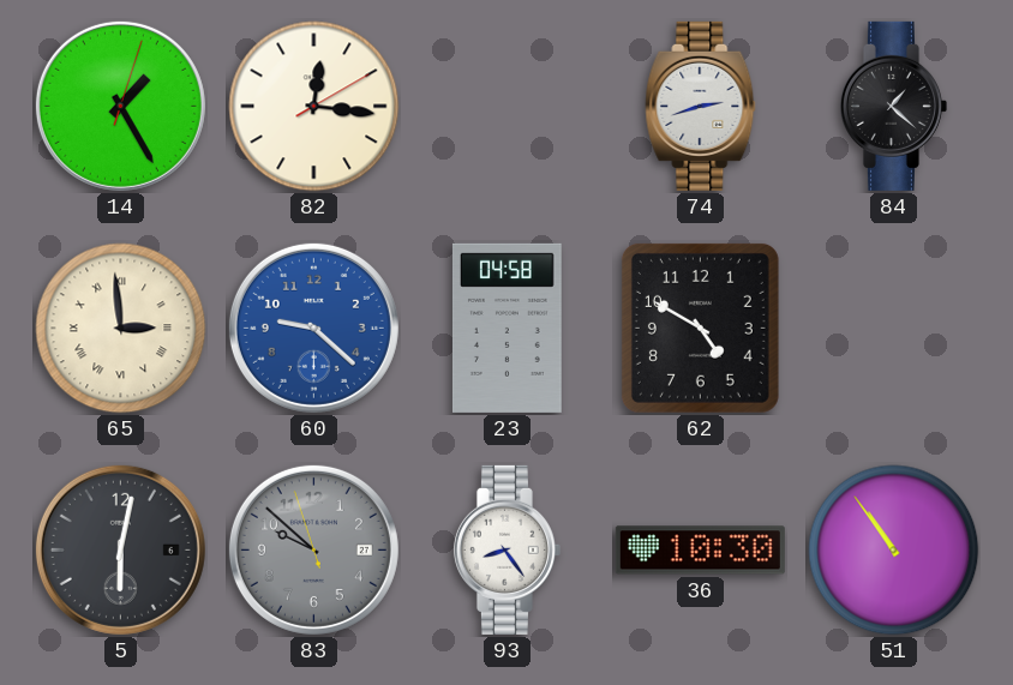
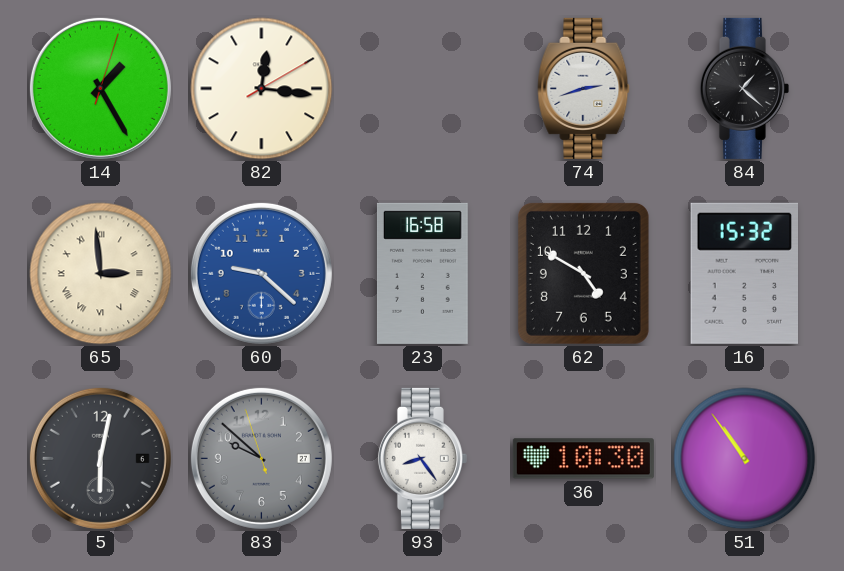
23: 04:58 -> 16:58
16: none -> 15:32
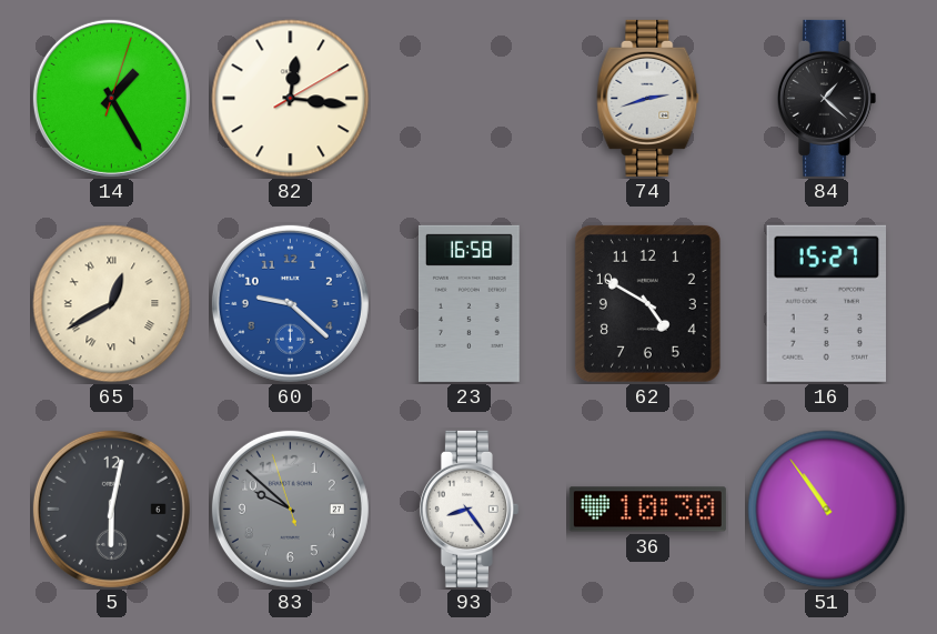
65: 2:59 -> 12:40
16: 15:32 -> 15:27
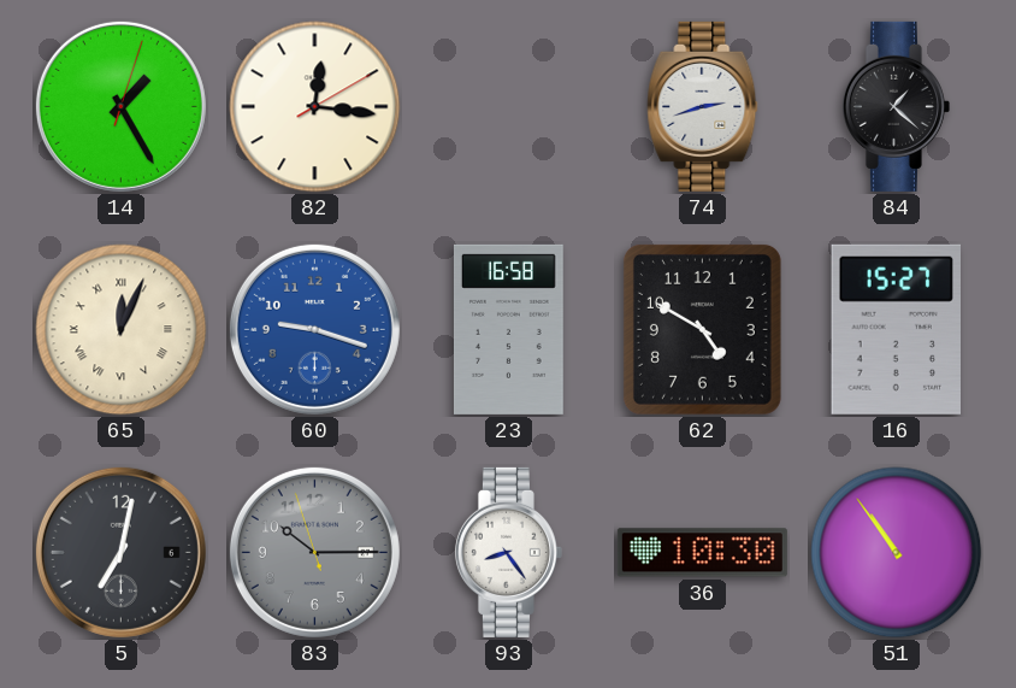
65: 12:40 -> 12:04
60: 9:22 -> 9:18
5: 6:02 -> 7:02
83: 9:51 -> 10:14
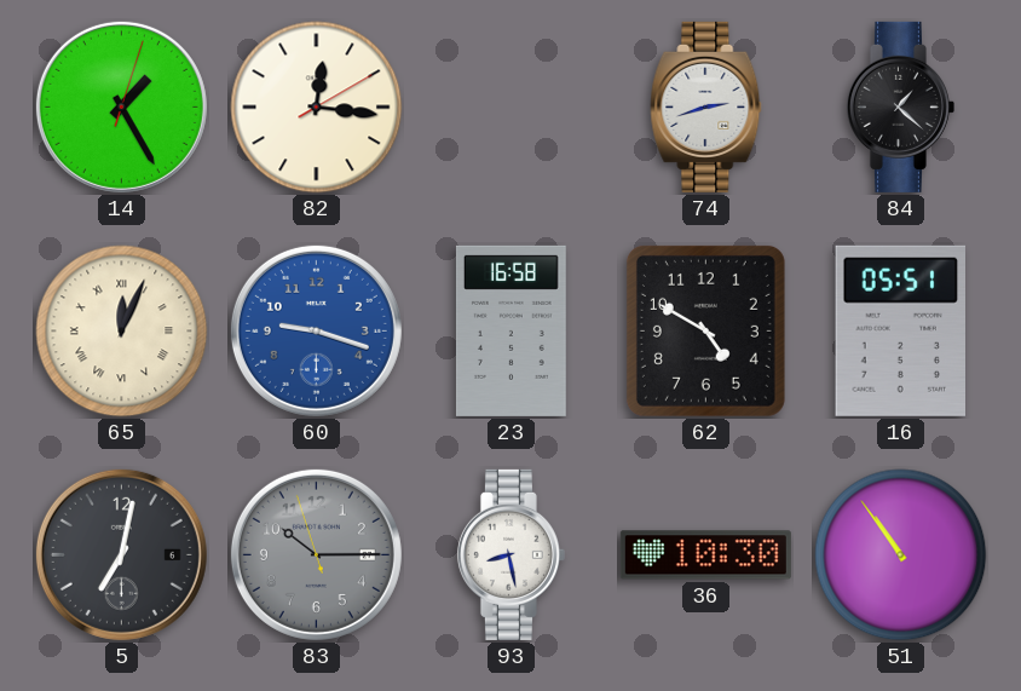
16: 15:27 -> 05:51
93: 8:24 -> 8:28
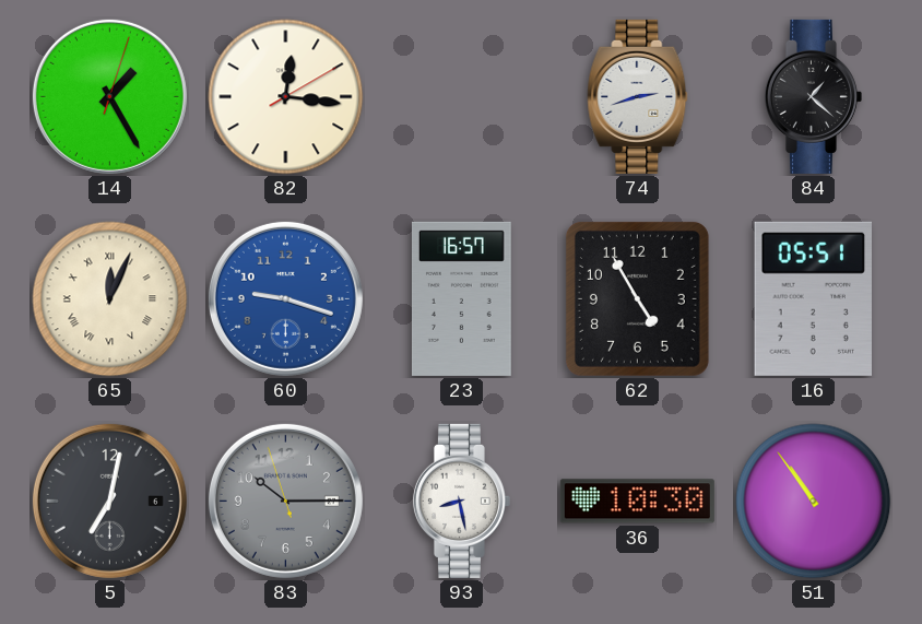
23: 16:58 -> 16:57
62: 4:50 -> 4:55
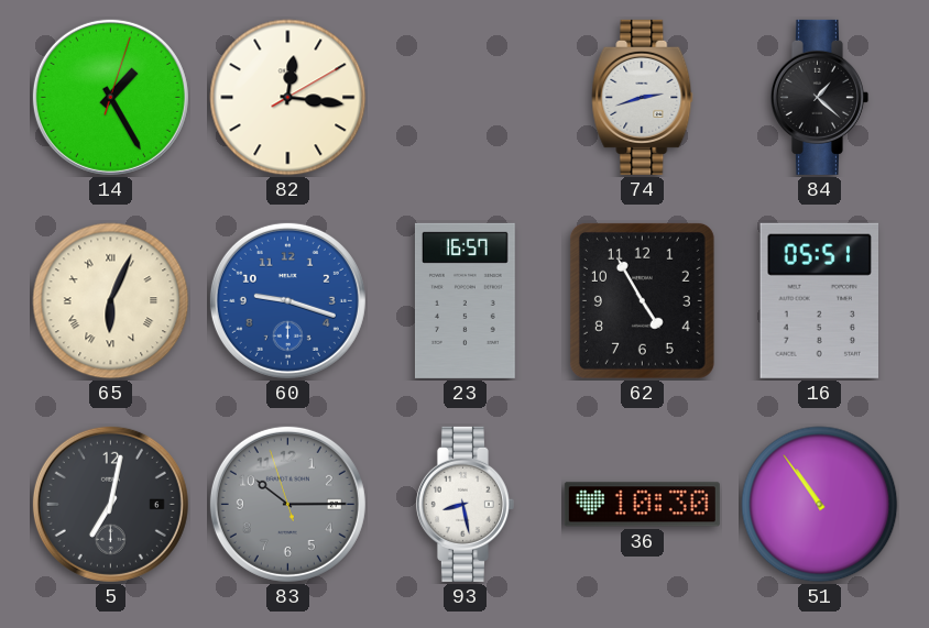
65: 12:04 -> 6:04
